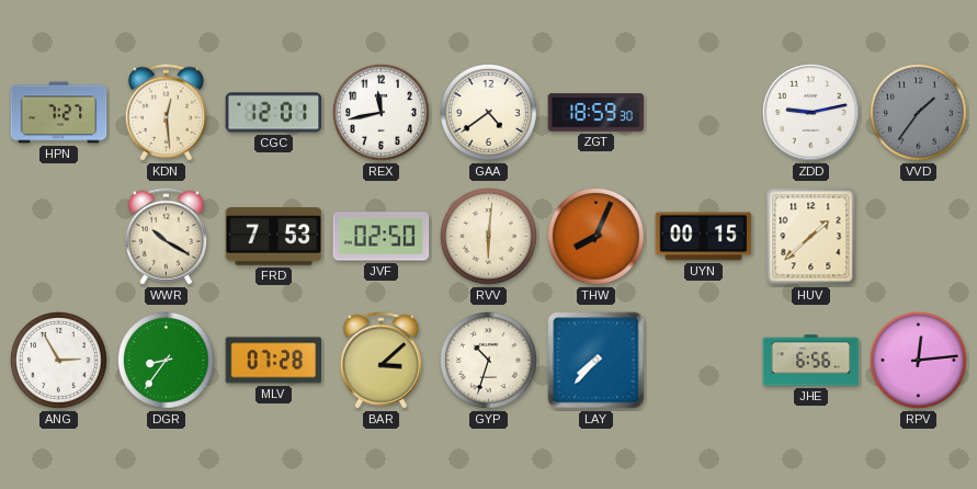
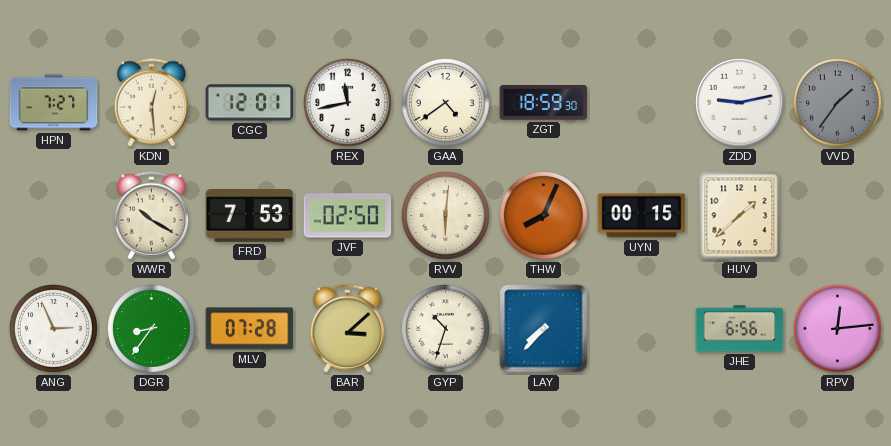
ANG: 2:55 -> 2:56
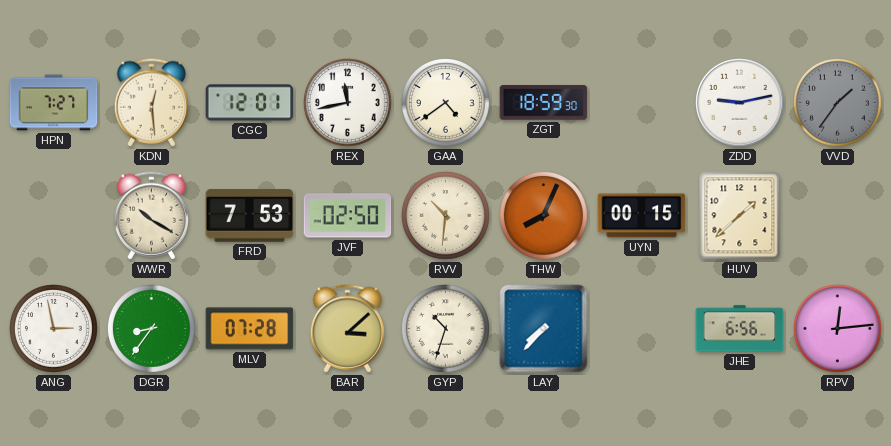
RVV: 6:01 -> 10:31
ANG: 2:56 -> 2:58
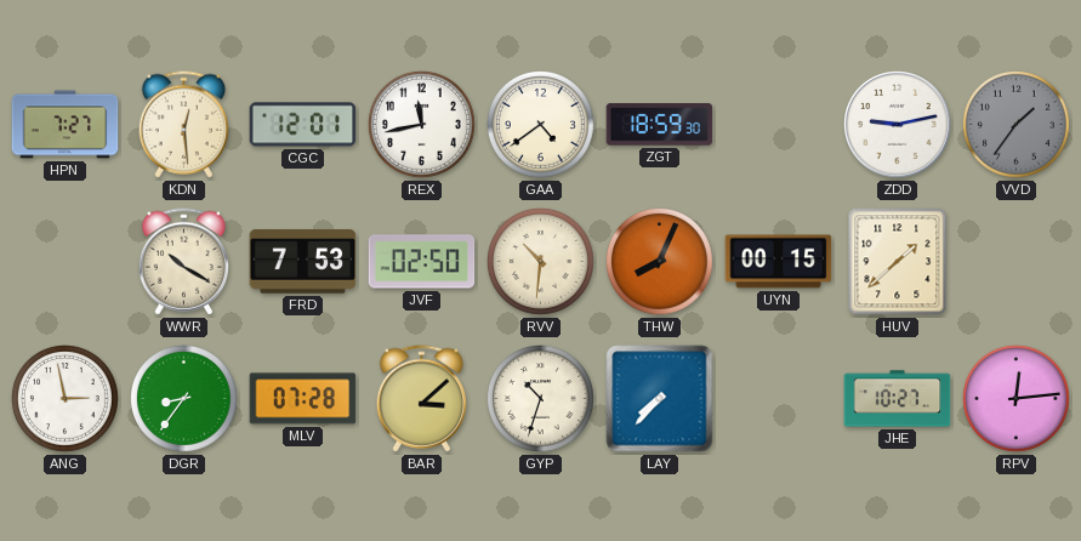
JHE: 6:56 -> 10:27
